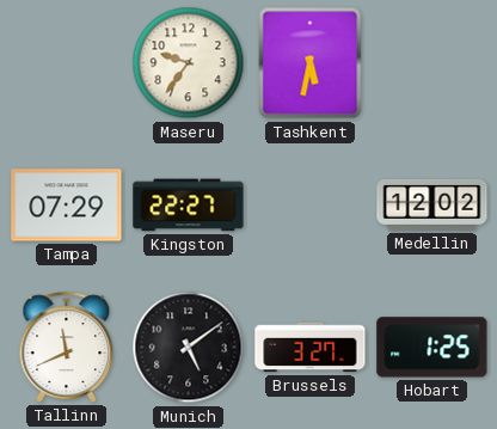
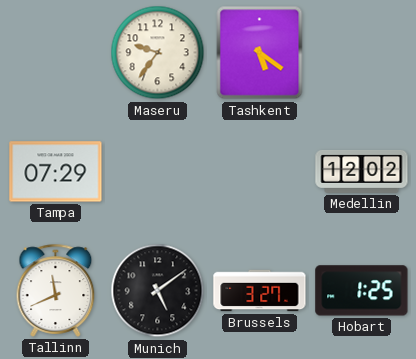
Tashkent: 5:32 -> 5:21
Kingston: 22:27 -> none
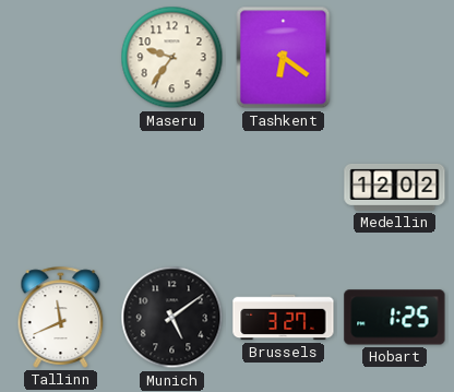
Tashkent: 5:21 -> 6:21
Tampa: 07:29 -> none
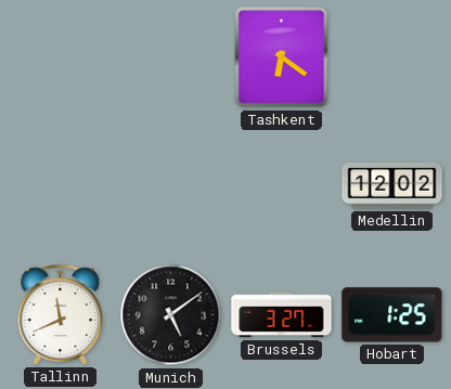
Maseru: 9:36 -> none
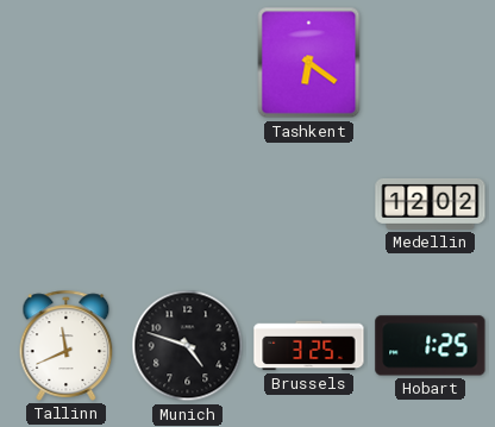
Munich: 5:09 -> 4:48
Brussels: 3:27 -> 3:25
